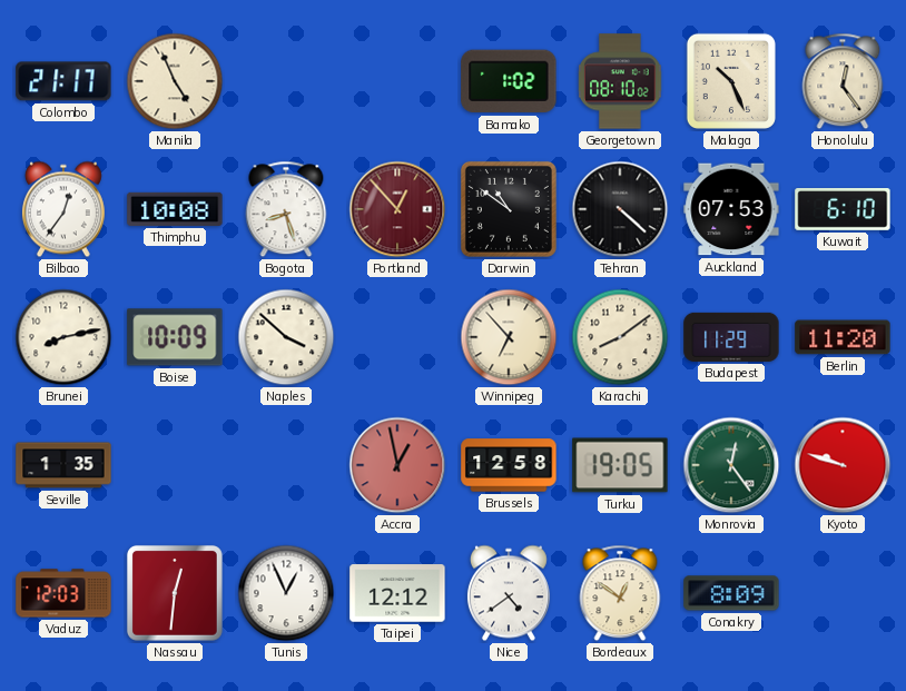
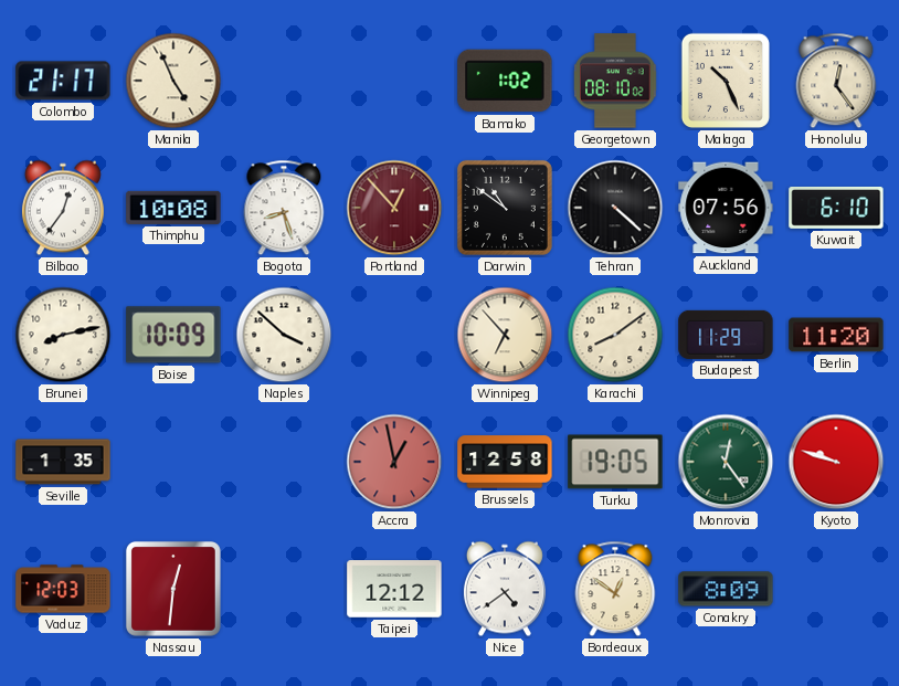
Auckland: 07:53 -> 07:56
Tunis: 12:56 -> none
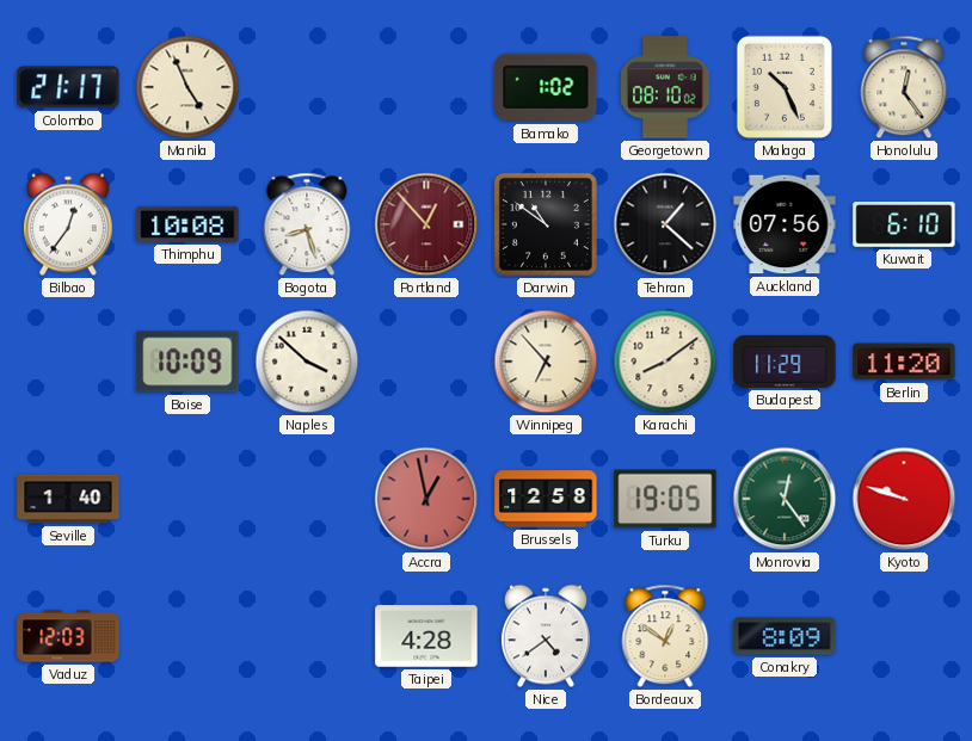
Tehran: 4:22 -> 1:22
Brunei: 8:13 -> none
Seville: 1:35 -> 1:40
Nassau: 12:31 -> none
Taipei: 12:12 -> 4:28
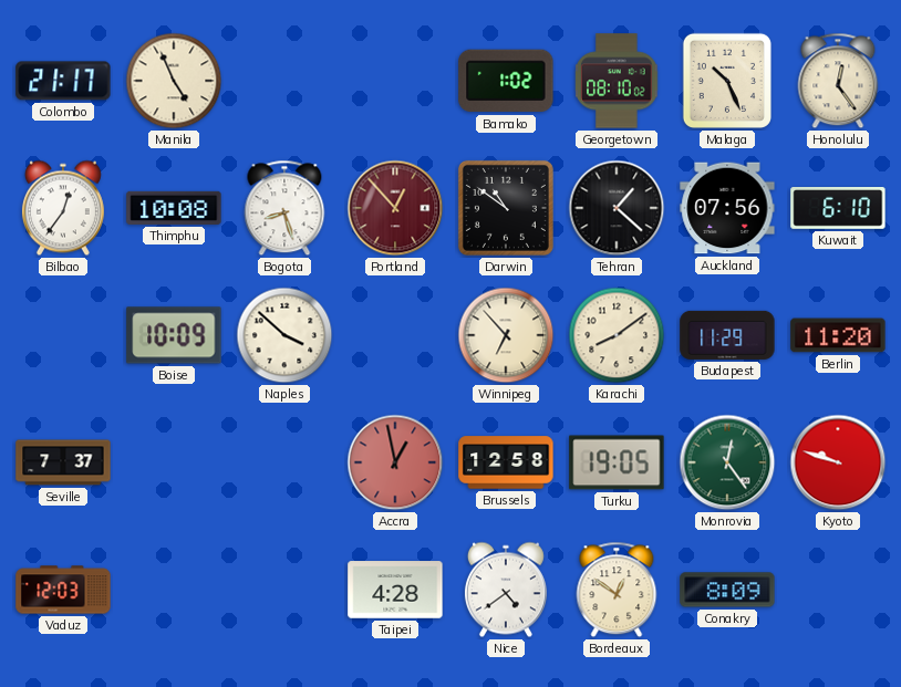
Seville: 1:40 -> 7:37
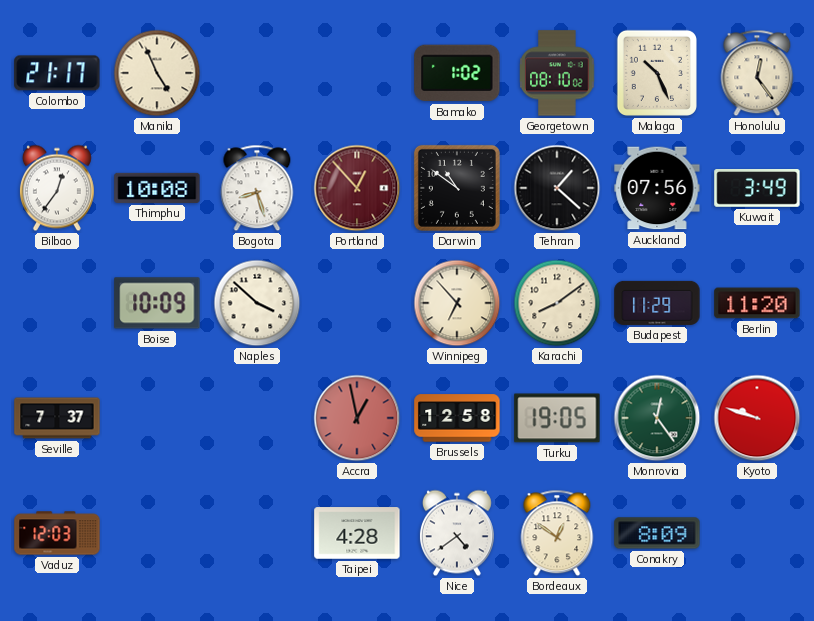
Kuwait: 6:10 -> 3:49
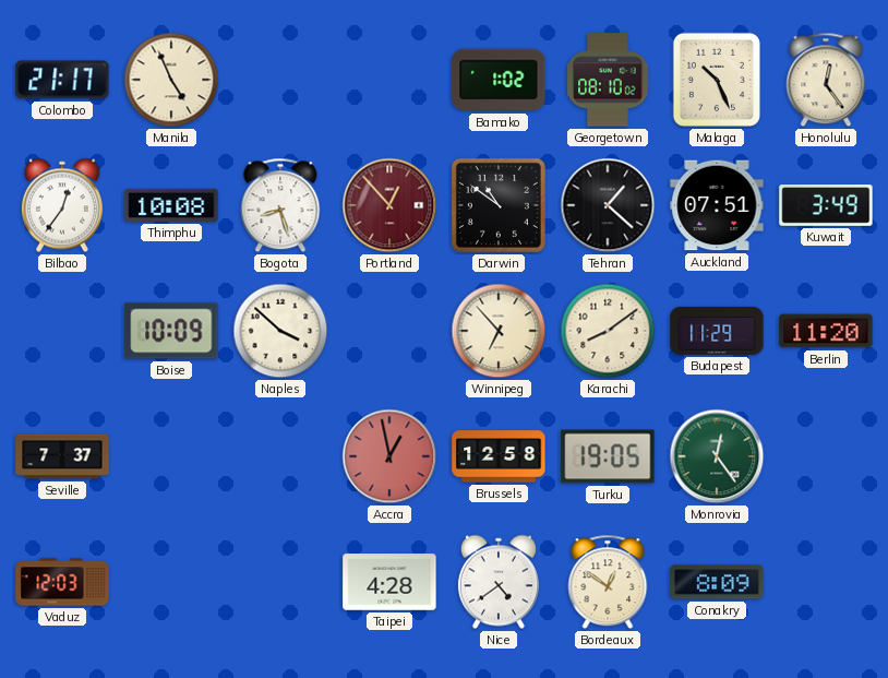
Auckland: 07:56 -> 07:51
Kyoto: 9:48 -> none
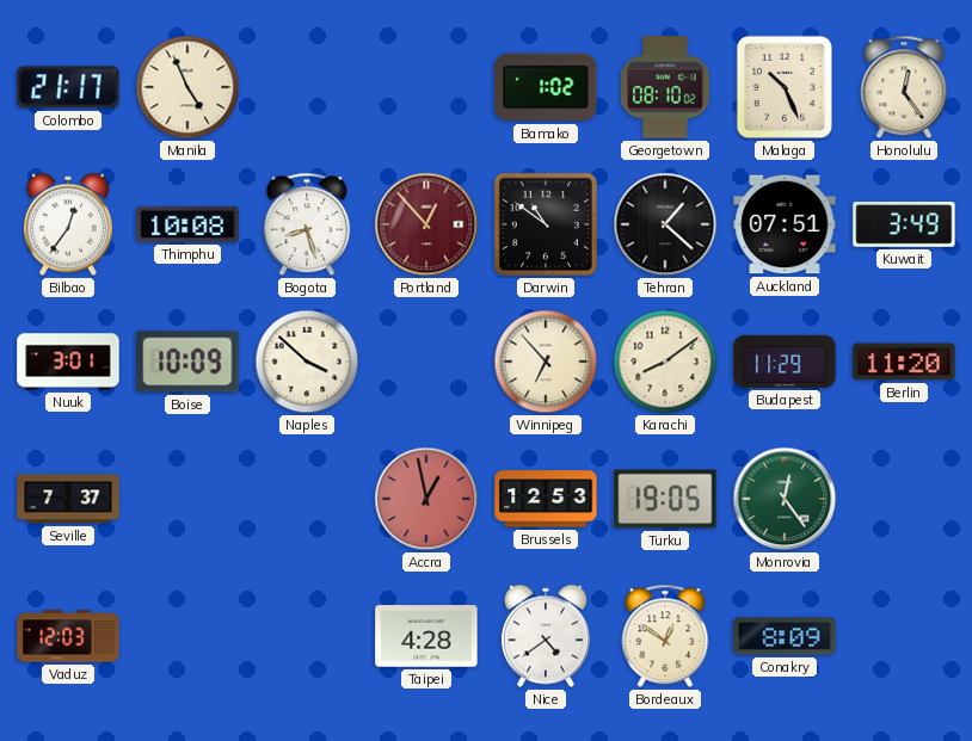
Nuuk: none -> 3:01
Brussels: 12:58 -> 12:53
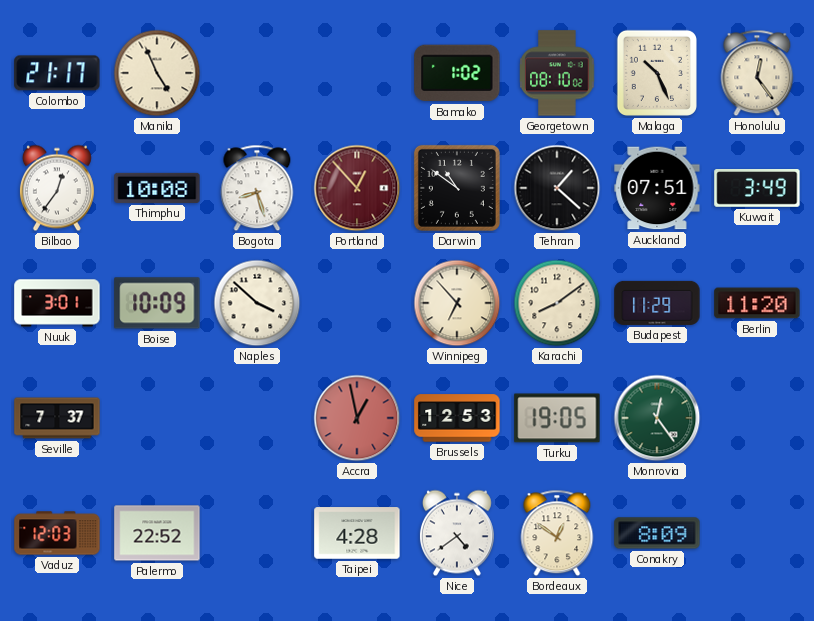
Palermo: none -> 22:52
